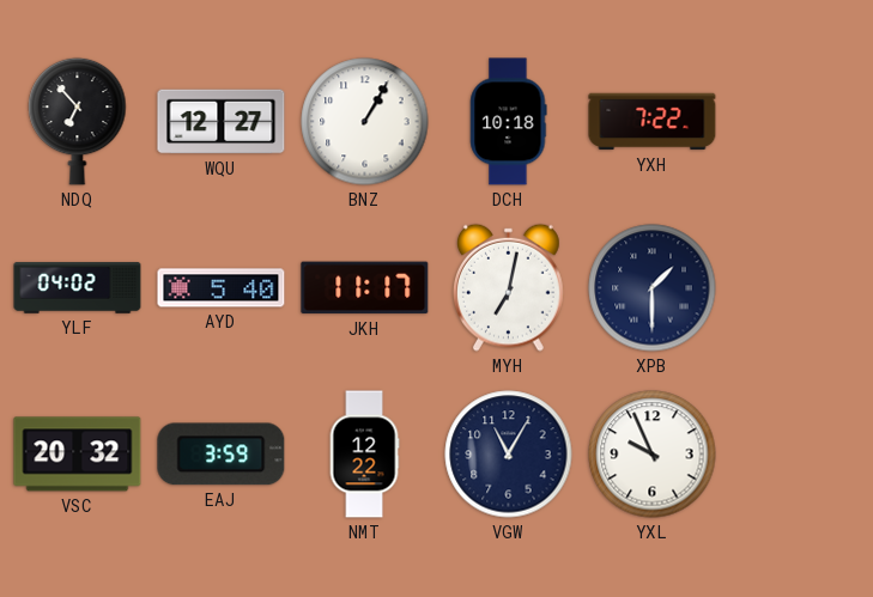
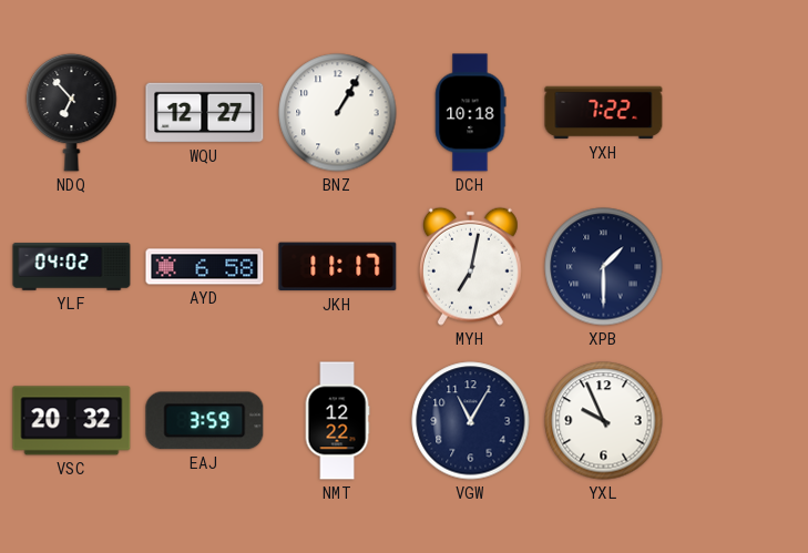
AYD: 5:40 -> 6:58
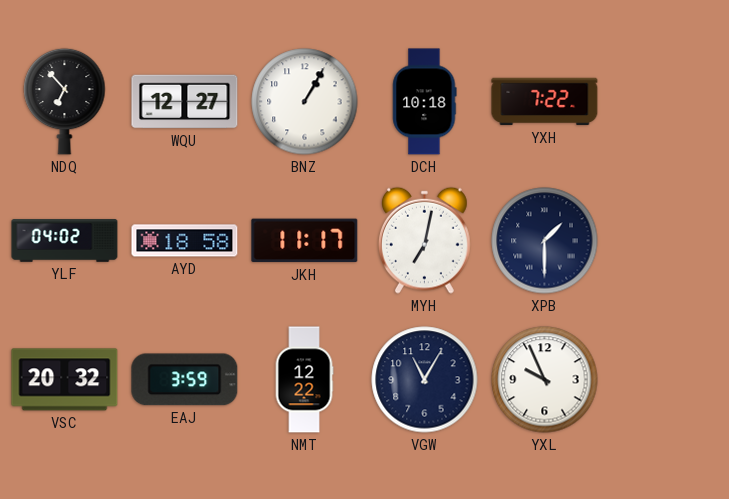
AYD: 6:58 -> 18:58
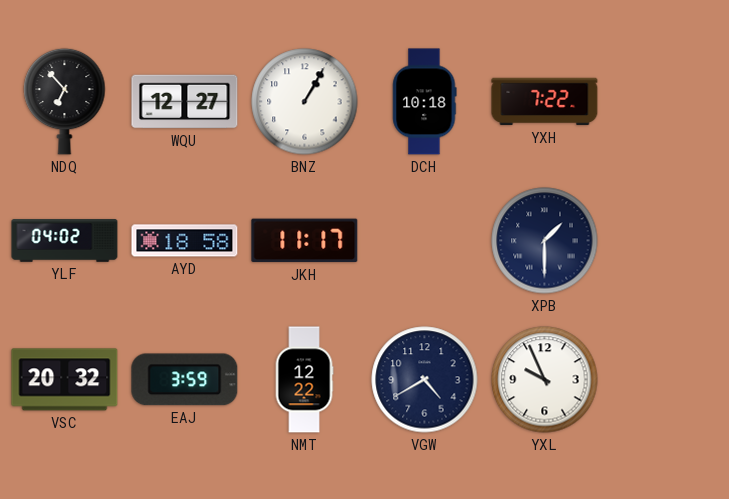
MYH: 7:02 -> none
VGW: 11:05 -> 4:40
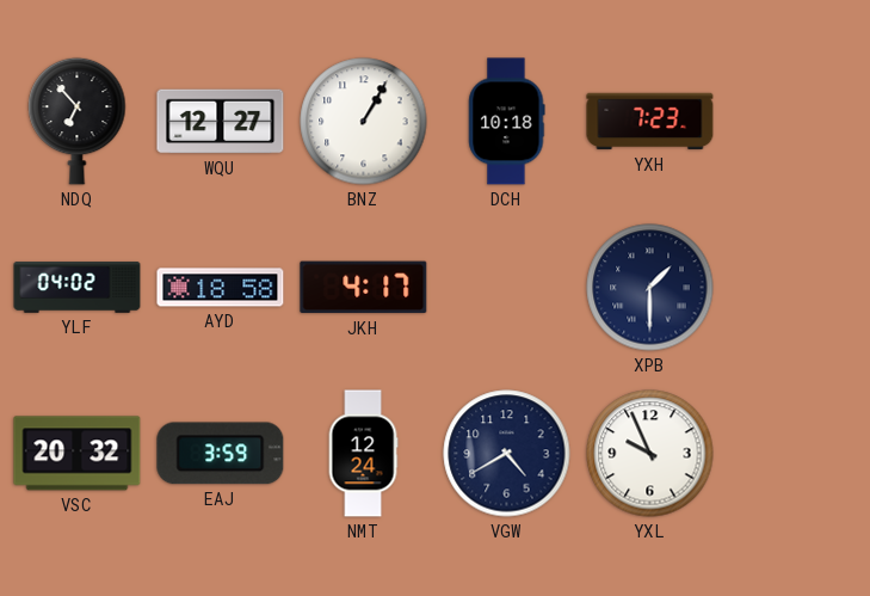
YXH: 7:22 -> 7:23
JKH: 11:17 -> 4:17
NMT: 12:22 -> 12:24
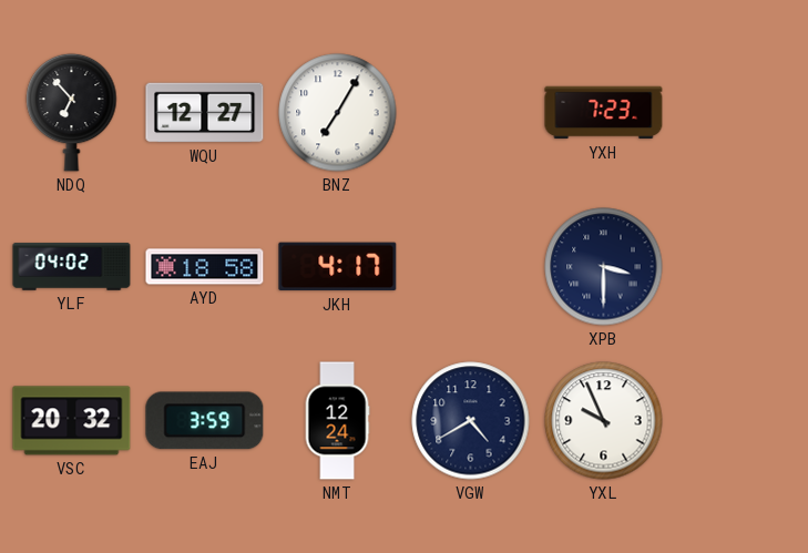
BNZ: 1:05 -> 7:05
DCH: 10:18 -> none
XPB: 1:30 -> 3:30
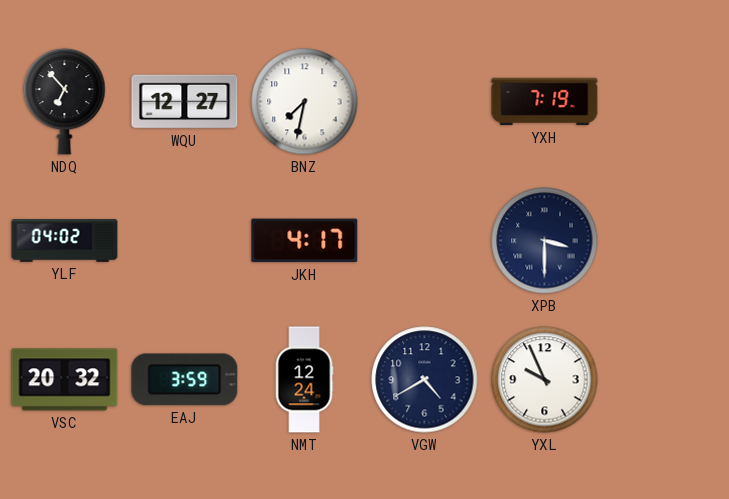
BNZ: 7:05 -> 7:32
YXH: 7:23 -> 7:19
AYD: 18:58 -> none
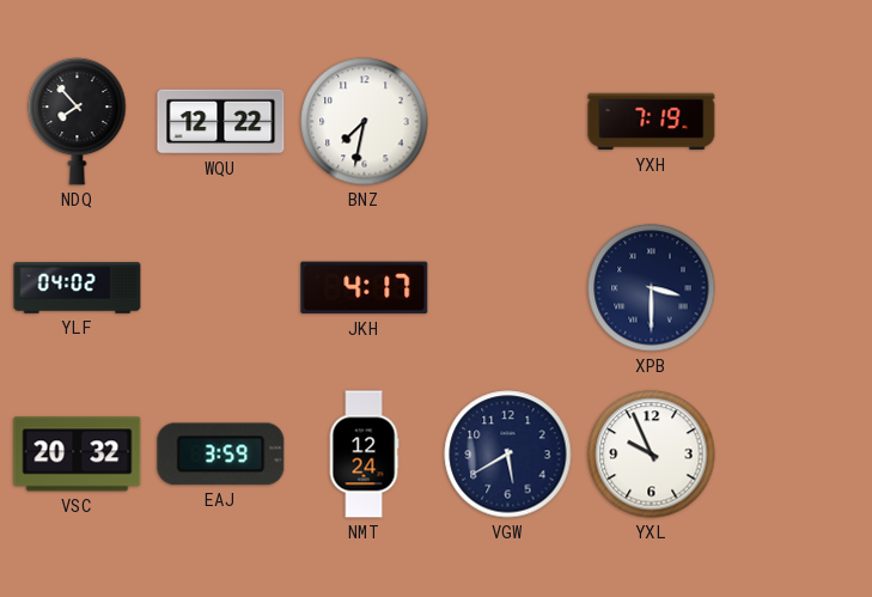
NDQ: 6:53 -> 7:53
WQU: 12:27 -> 12:22
VGW: 4:40 -> 5:40
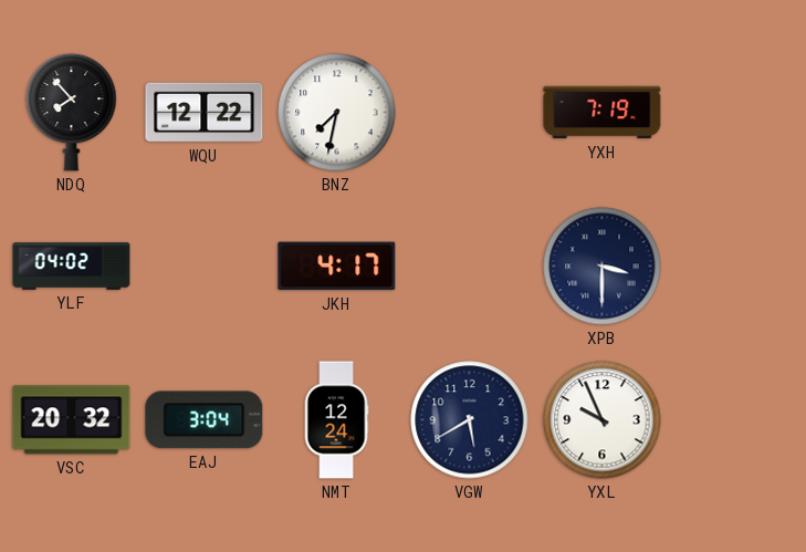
EAJ: 3:59 -> 3:04
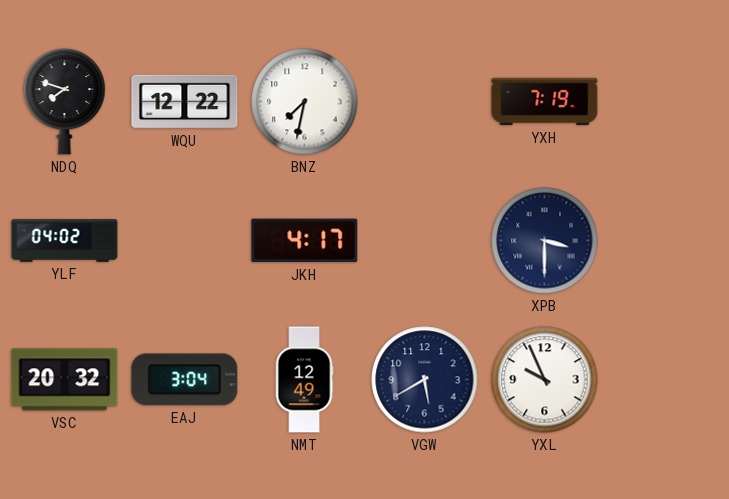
NDQ: 7:53 -> 7:48
NMT: 12:24 -> 12:49
